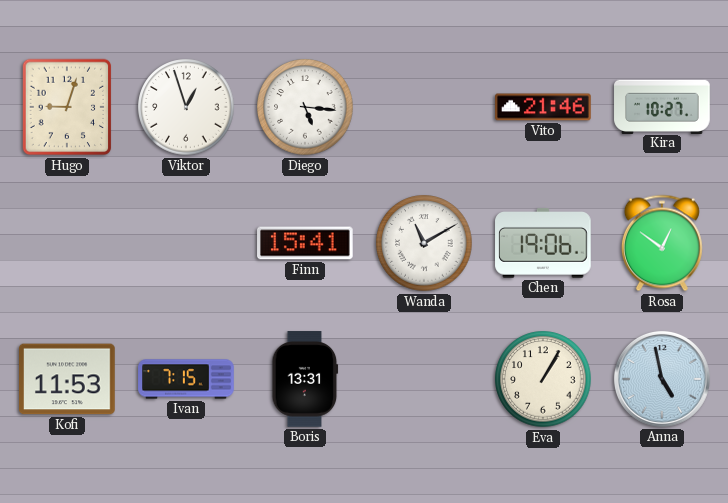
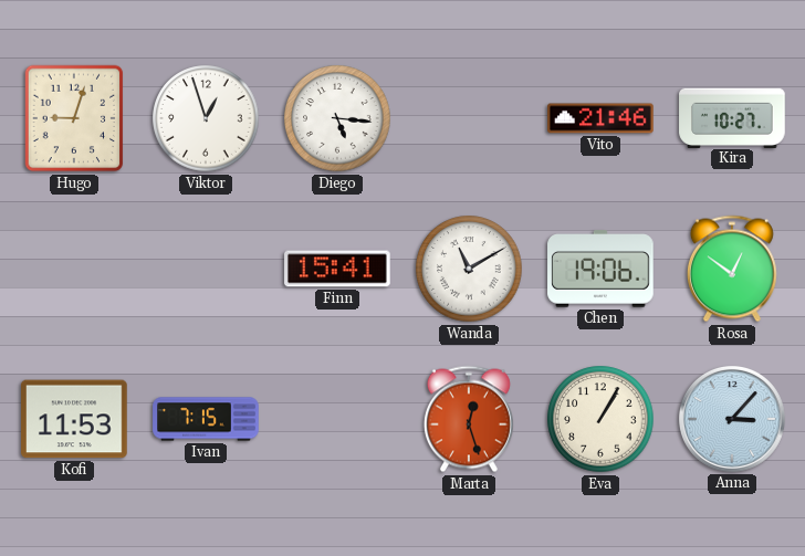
Boris: 13:31 -> none
Marta: none -> 12:27
Anna: 4:58 -> 3:07
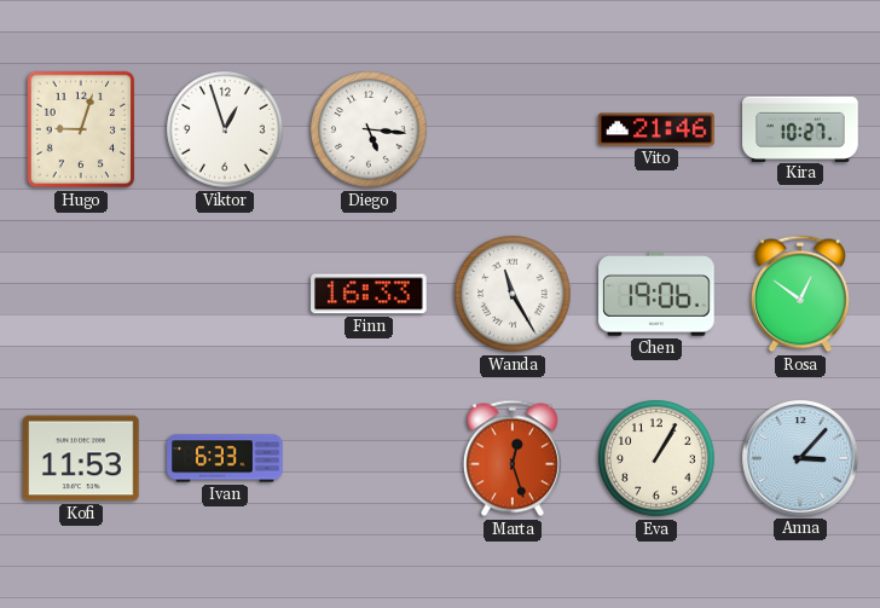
Finn: 15:41 -> 16:33
Wanda: 11:10 -> 11:25
Ivan: 7:15 -> 6:33
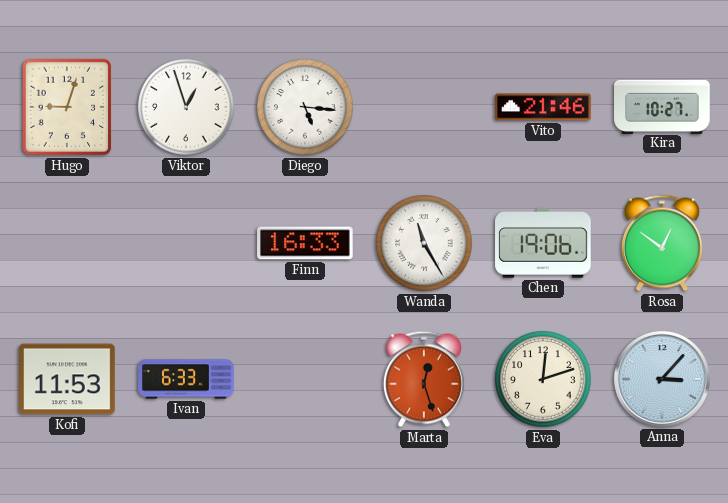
Eva: 1:05 -> 12:12
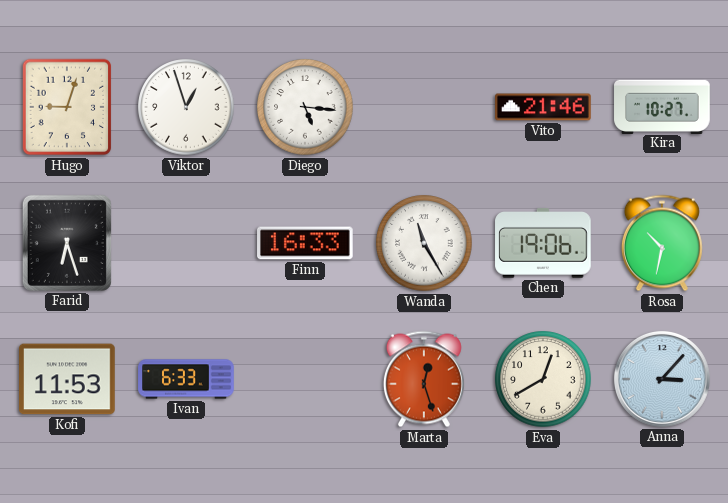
Farid: none -> 6:27
Rosa: 12:51 -> 10:32
Eva: 12:12 -> 12:40
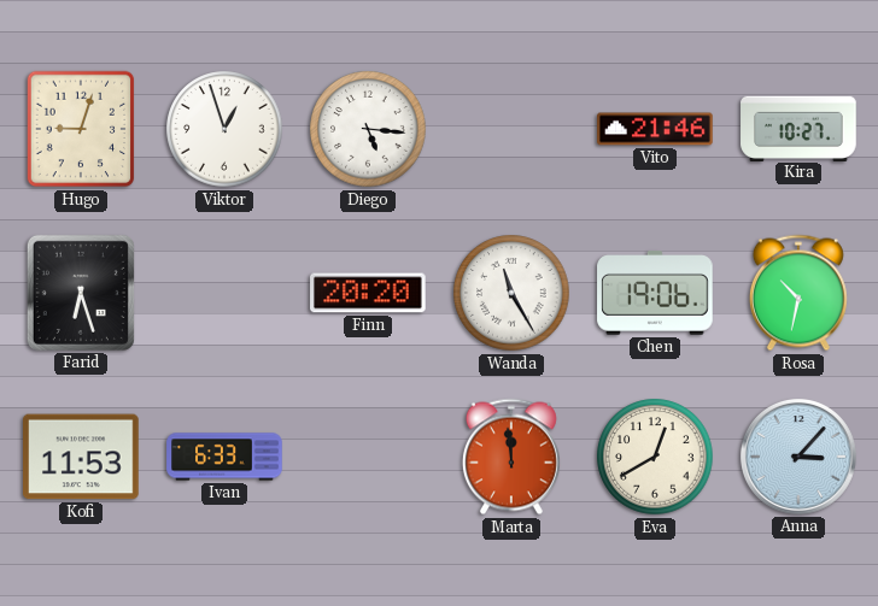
Finn: 16:33 -> 20:20
Marta: 12:27 -> 11:59
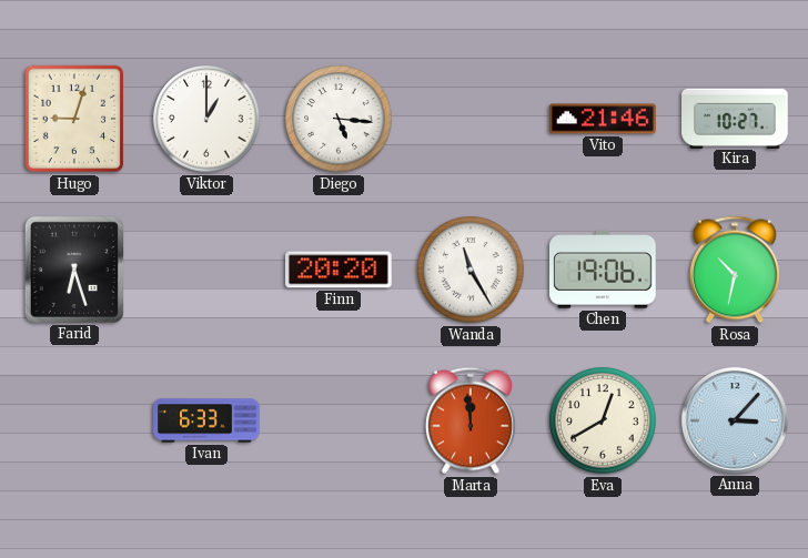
Viktor: 12:57 -> 1:00
Kofi: 11:53 -> none
